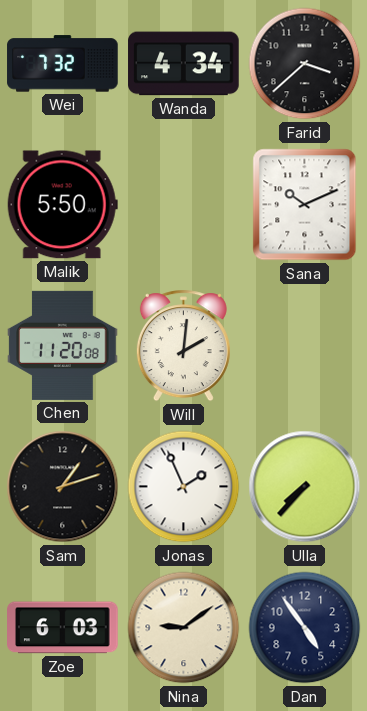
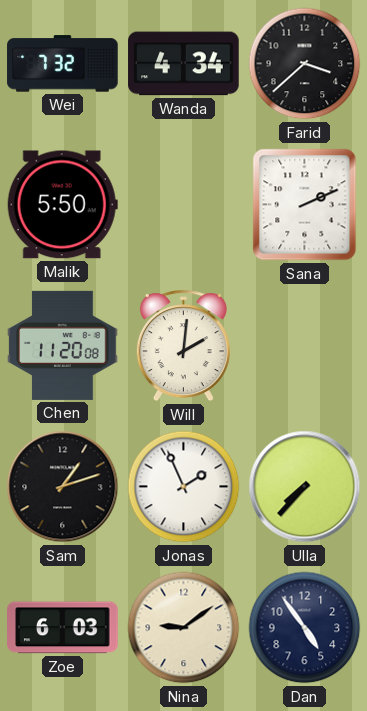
Sana: 10:11 -> 2:11
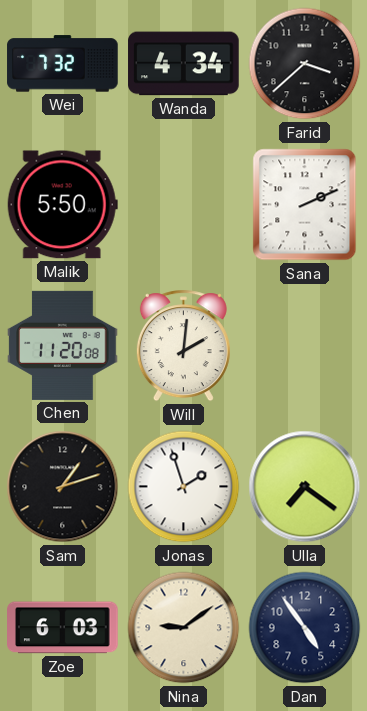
Jonas: 1:56 -> 1:57
Ulla: 7:37 -> 7:21
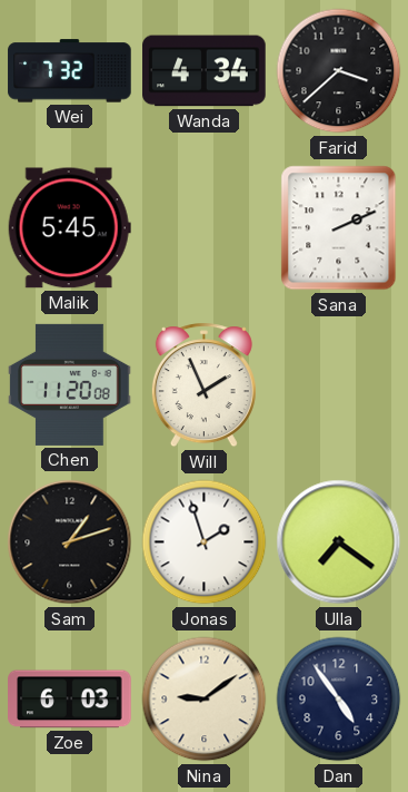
Malik: 5:50 -> 5:45
Will: 2:01 -> 1:56
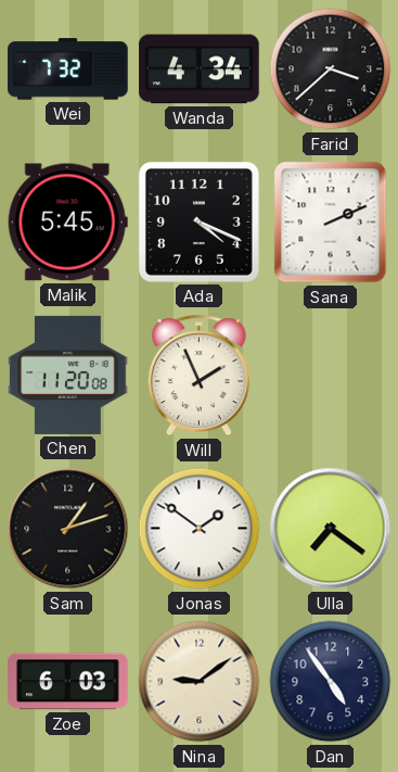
Ada: none -> 4:19
Jonas: 1:57 -> 1:51
